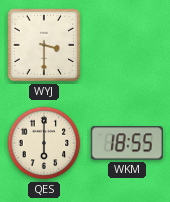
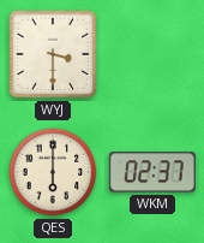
WKM: 18:55 -> 02:37
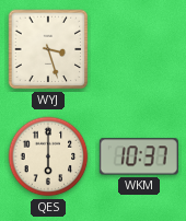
WYJ: 3:30 -> 3:27
WKM: 02:37 -> 10:37
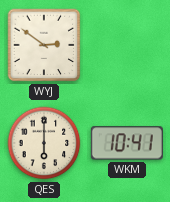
WYJ: 3:27 -> 2:51
WKM: 10:37 -> 10:41
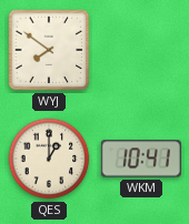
WYJ: 2:51 -> 7:51
QES: 6:00 -> 1:00
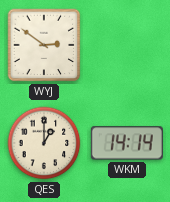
WYJ: 7:51 -> 2:51
WKM: 10:41 -> 14:14
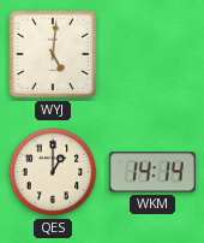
WYJ: 2:51 -> 5:01
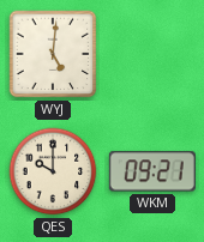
QES: 1:00 -> 10:00
WKM: 14:14 -> 09:21
